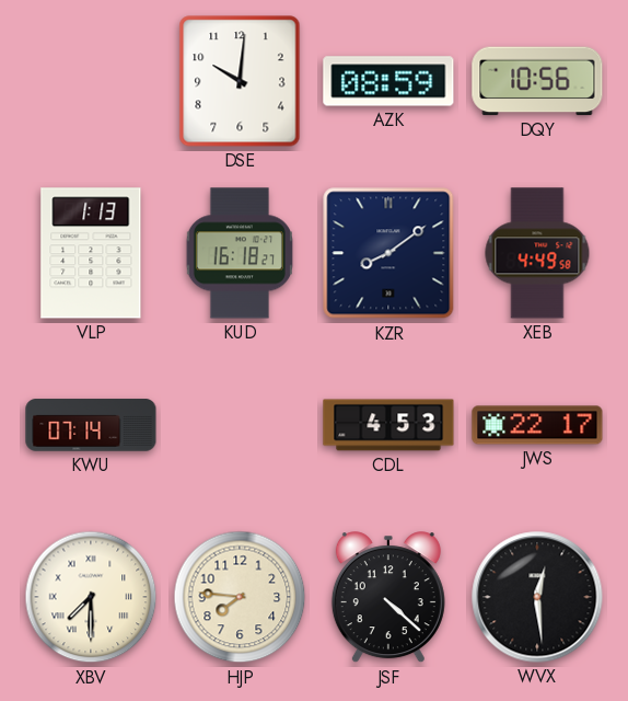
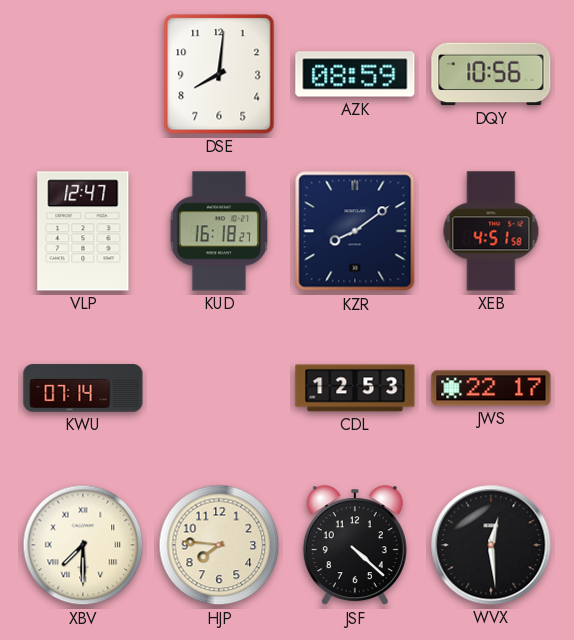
DSE: 10:01 -> 8:01
VLP: 1:13 -> 12:47
XEB: 4:49 -> 4:51
CDL: 4:53 -> 12:53
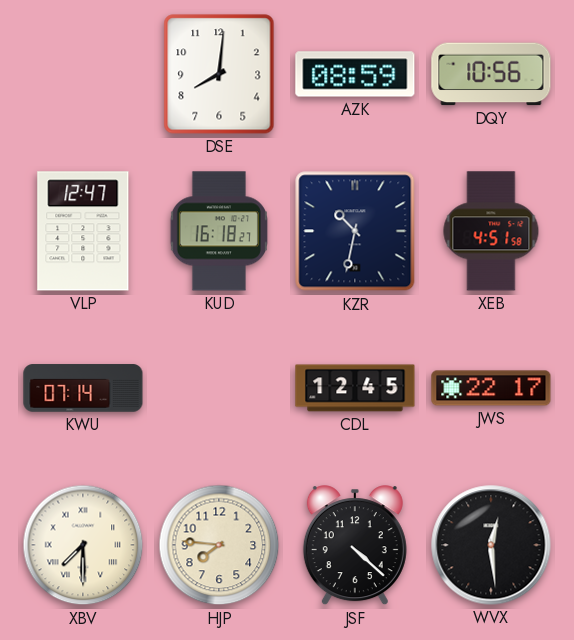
KZR: 8:09 -> 10:32
CDL: 12:53 -> 12:45
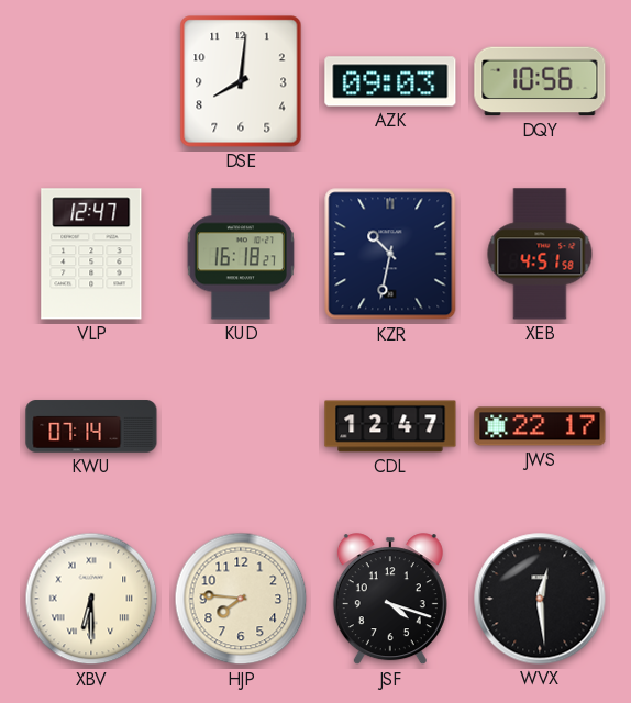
AZK: 08:59 -> 09:03
CDL: 12:45 -> 12:47
XBV: 7:30 -> 6:30
JSF: 4:22 -> 4:18
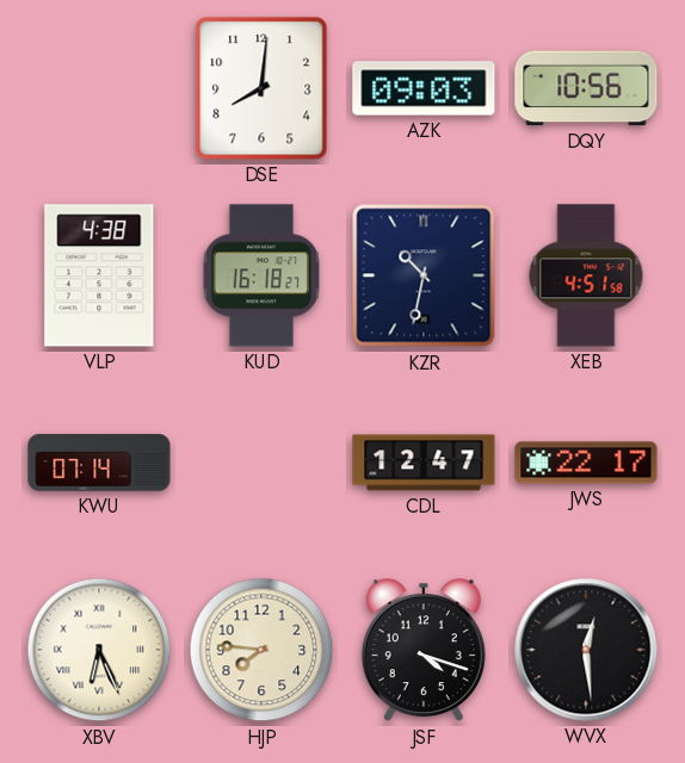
VLP: 12:47 -> 4:38
XBV: 6:30 -> 6:26
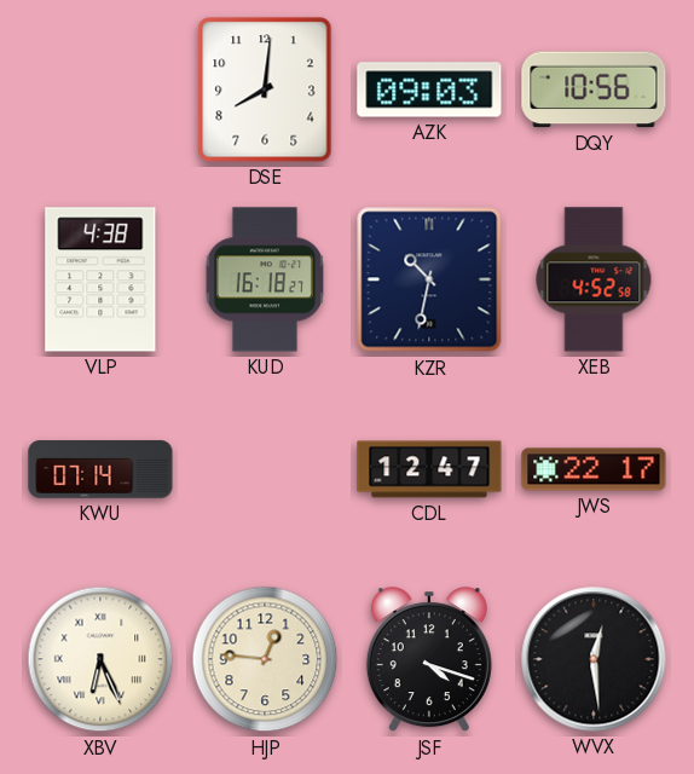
XEB: 4:51 -> 4:52
HJP: 7:46 -> 12:46
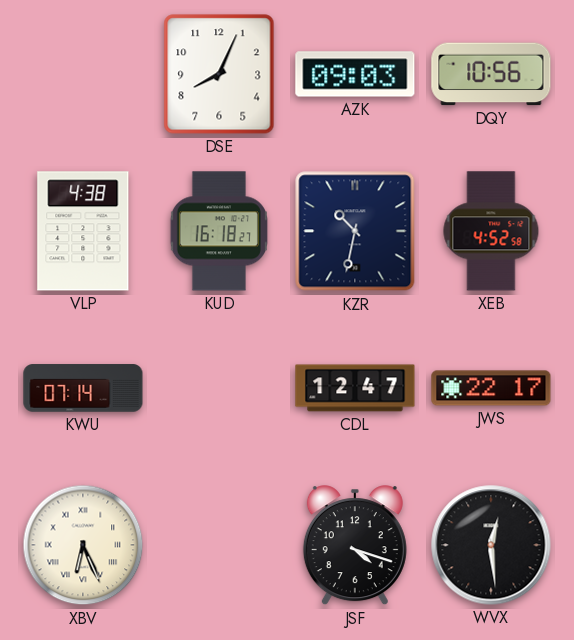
DSE: 8:01 -> 8:04
HJP: 12:46 -> none
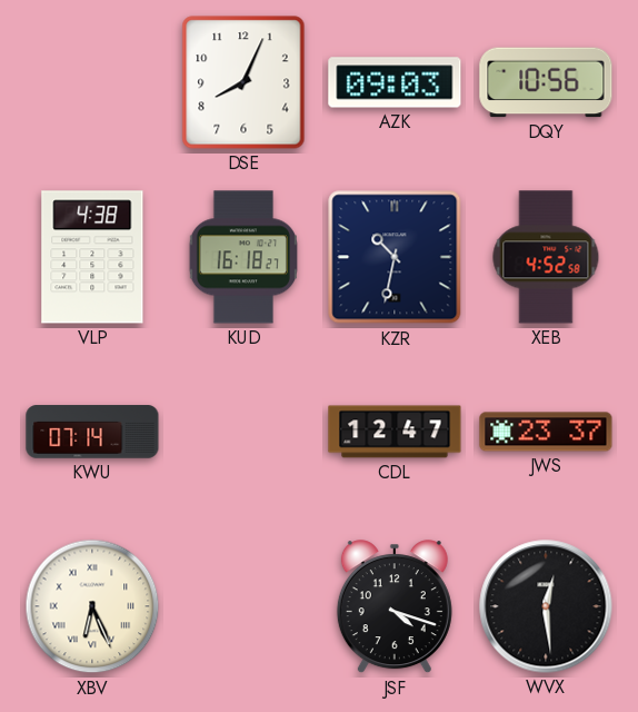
JWS: 22:17 -> 23:37
